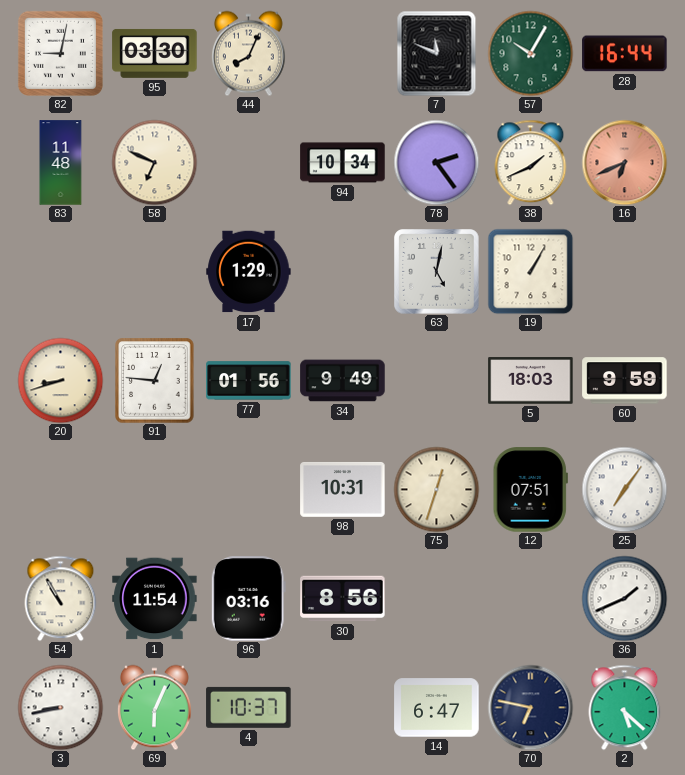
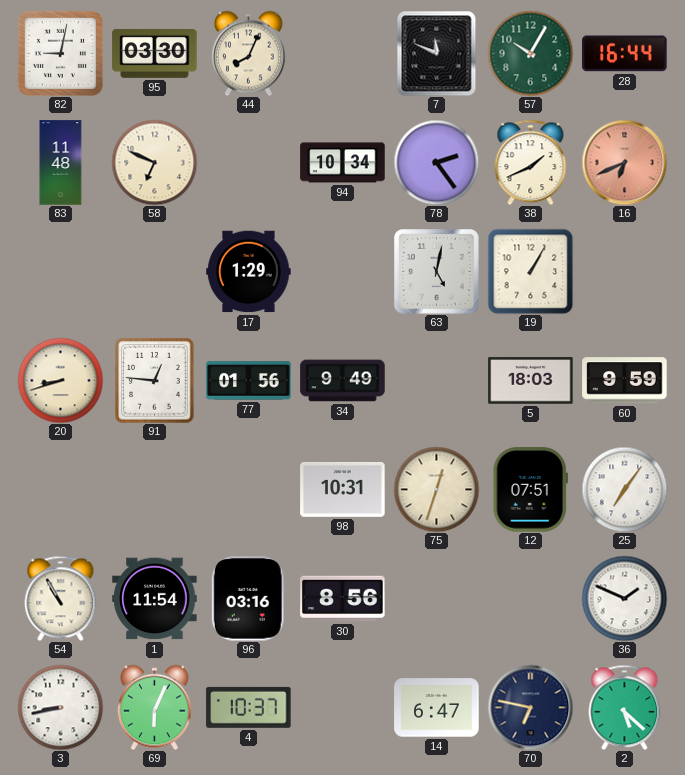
36: 1:41 -> 1:49
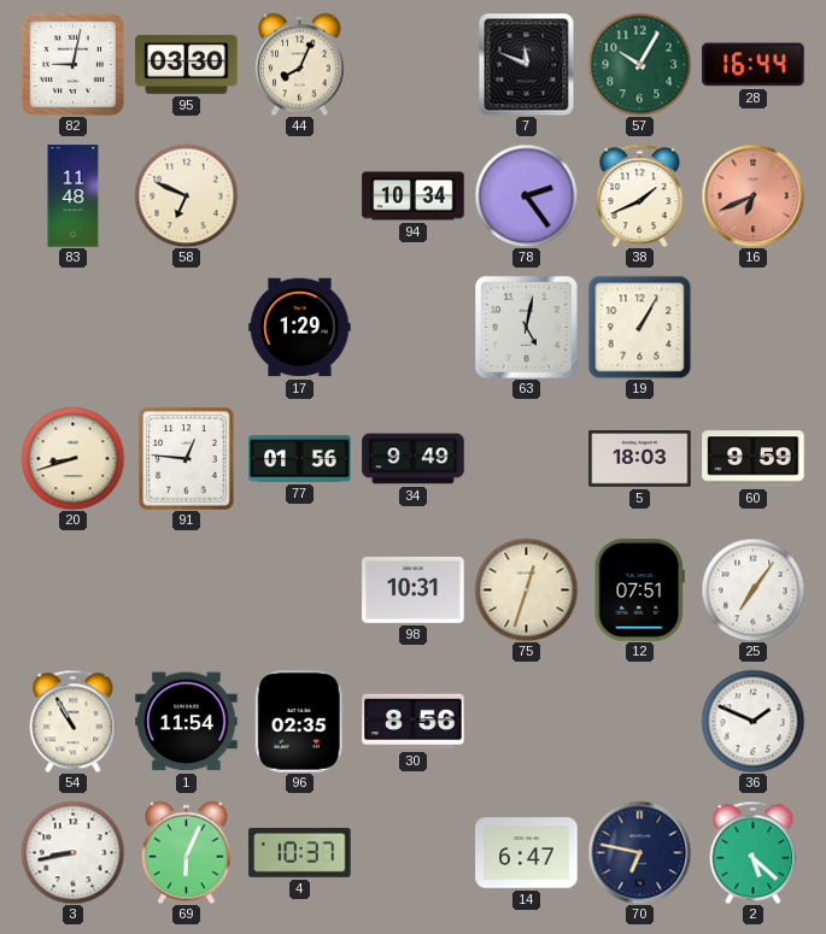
96: 03:16 -> 02:35
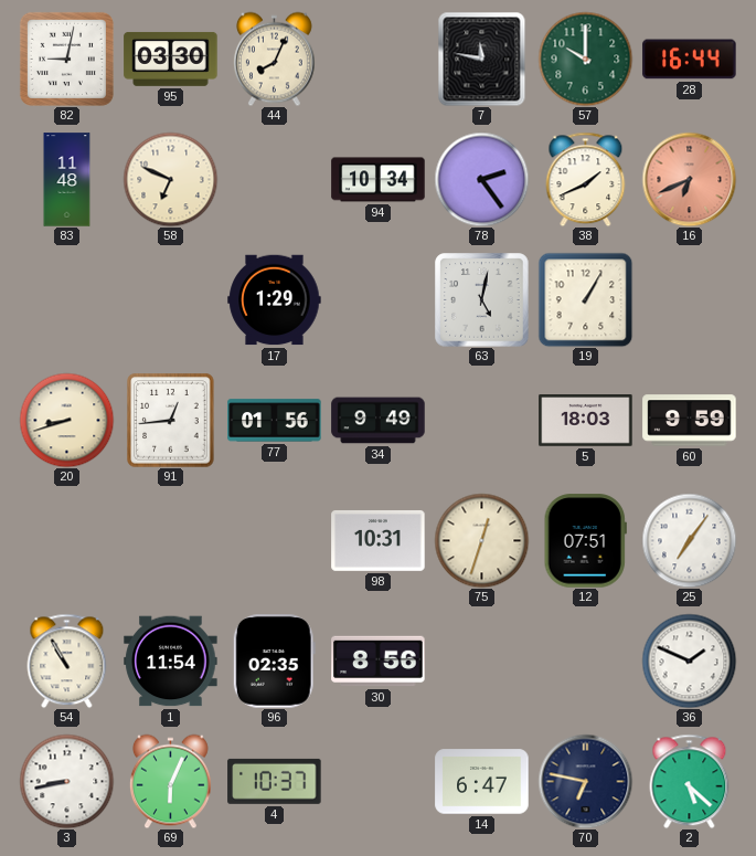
7: 11:49 -> 11:47
57: 10:05 -> 10:00
91: 12:46 -> 12:44
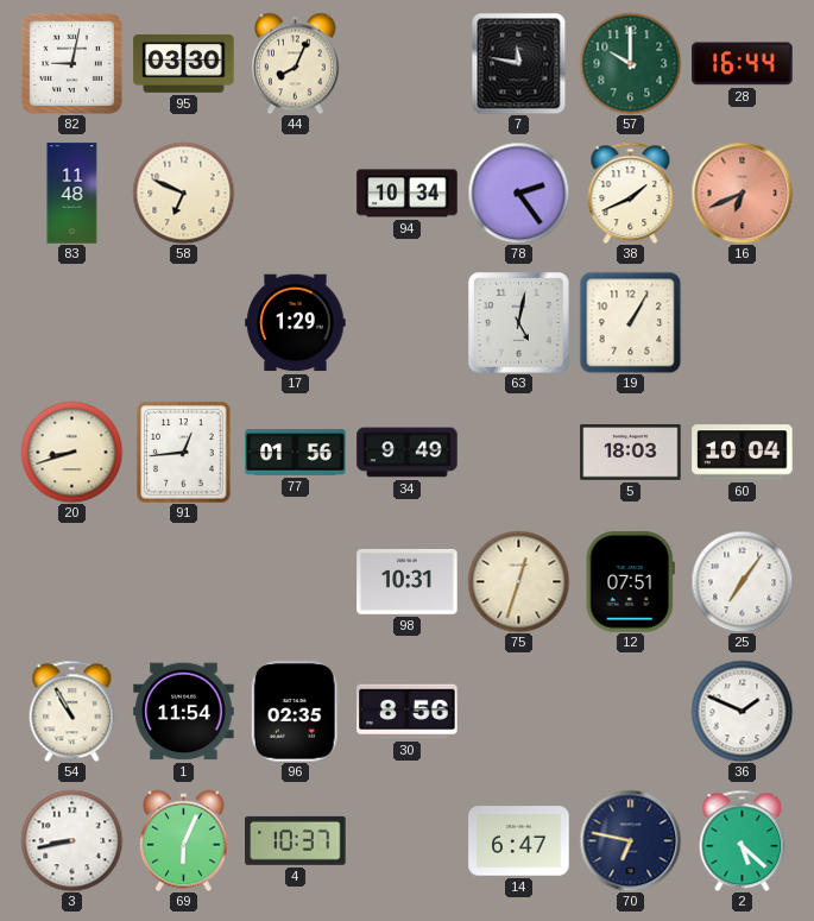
60: 9:59 -> 10:04
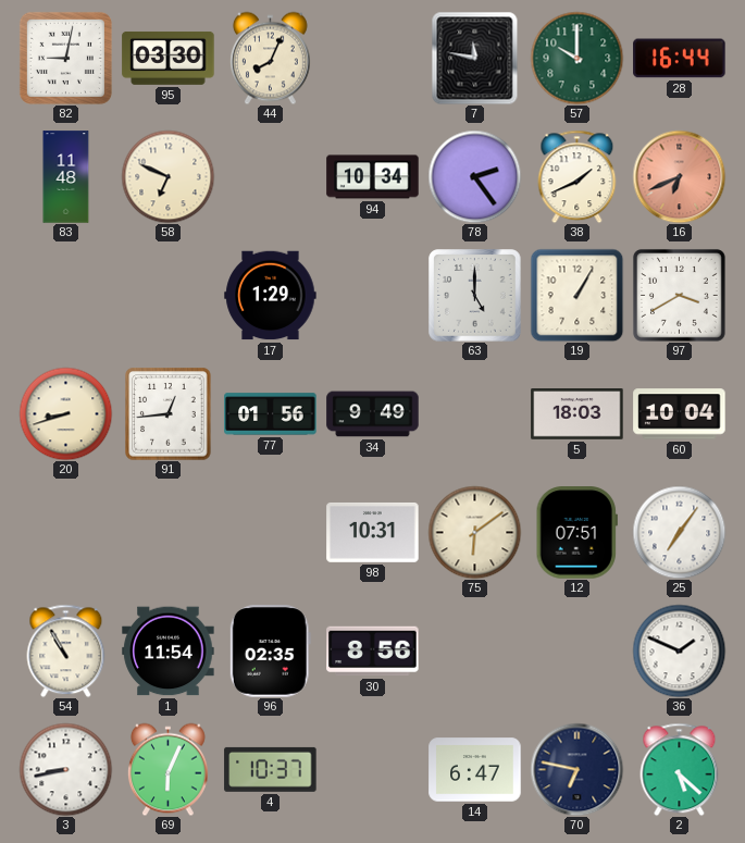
63: 5:02 -> 5:00
97: none -> 3:40
75: 12:33 -> 6:09
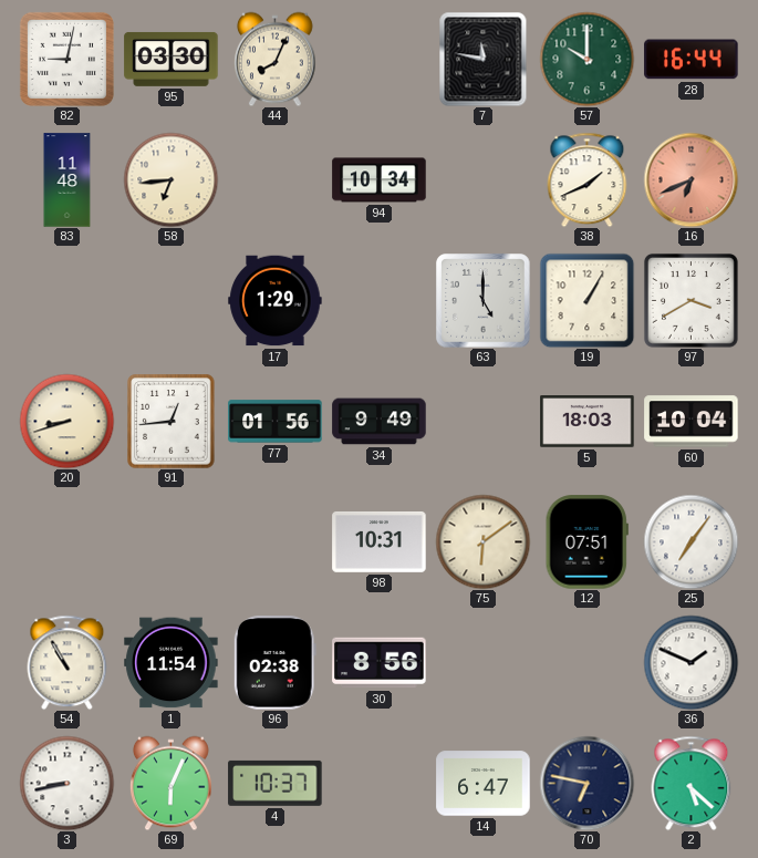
58: 6:49 -> 6:44
78: 2:24 -> none
96: 02:35 -> 02:38
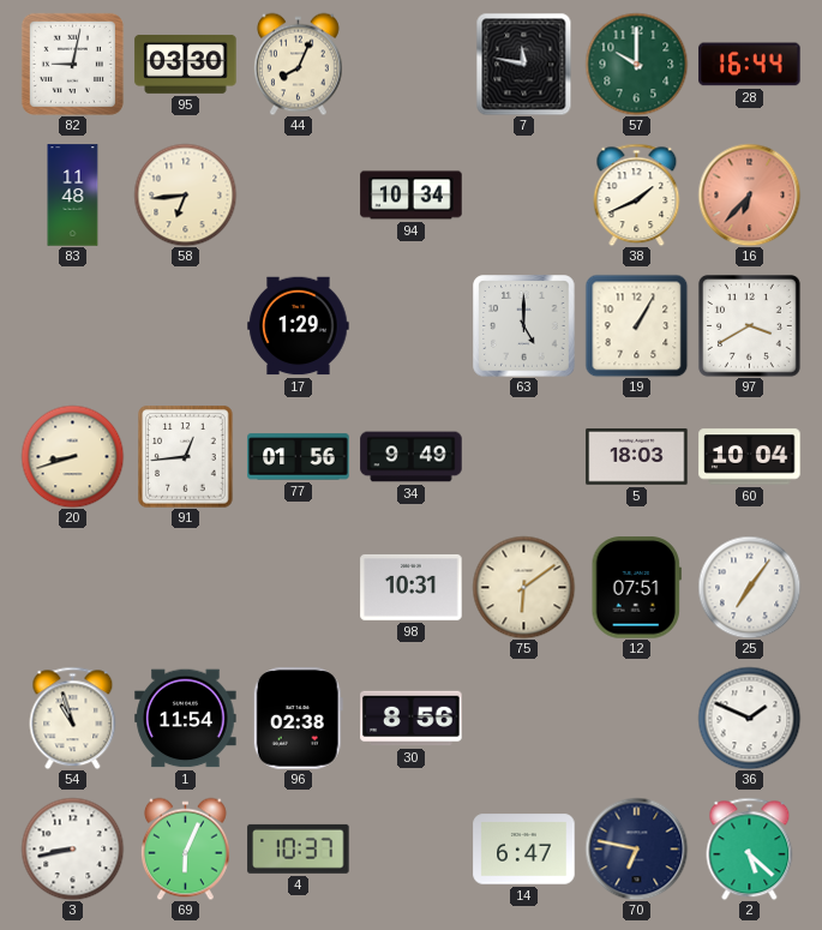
16: 6:41 -> 6:37
54: 10:55 -> 10:57
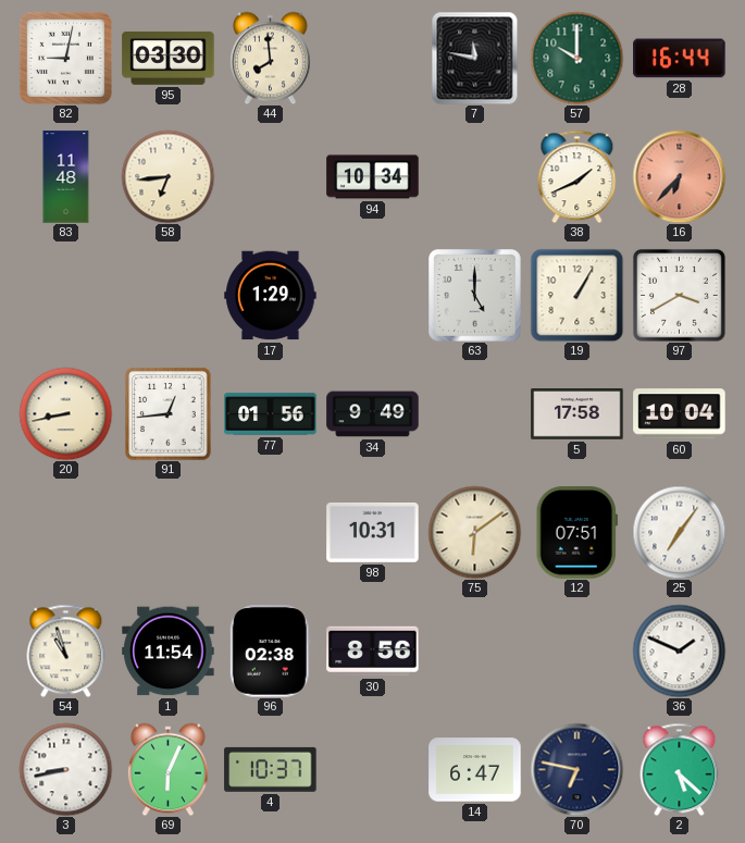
44: 8:04 -> 7:59
20: 8:42 -> 8:43
5: 18:03 -> 17:58
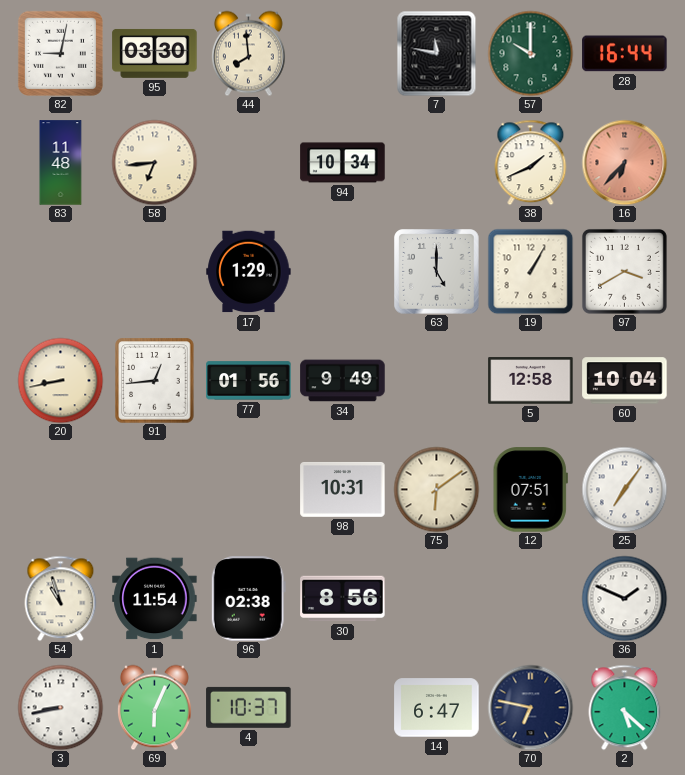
5: 17:58 -> 12:58
